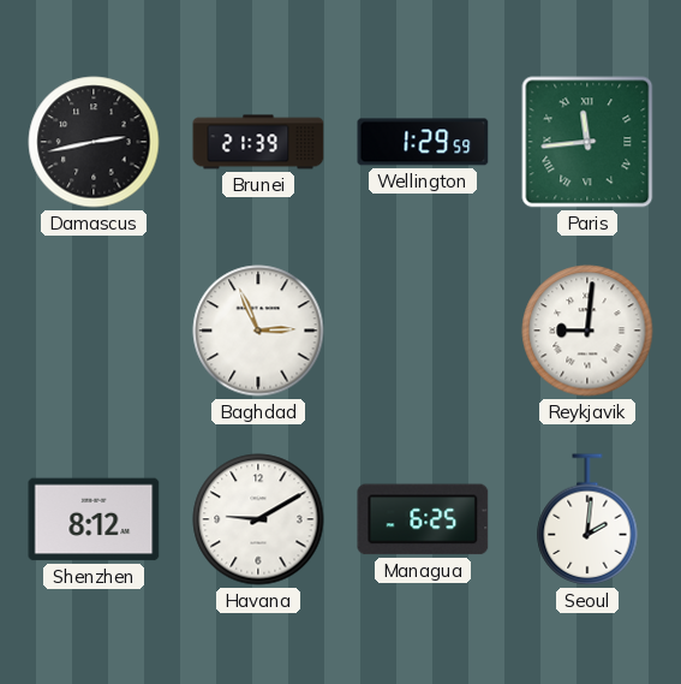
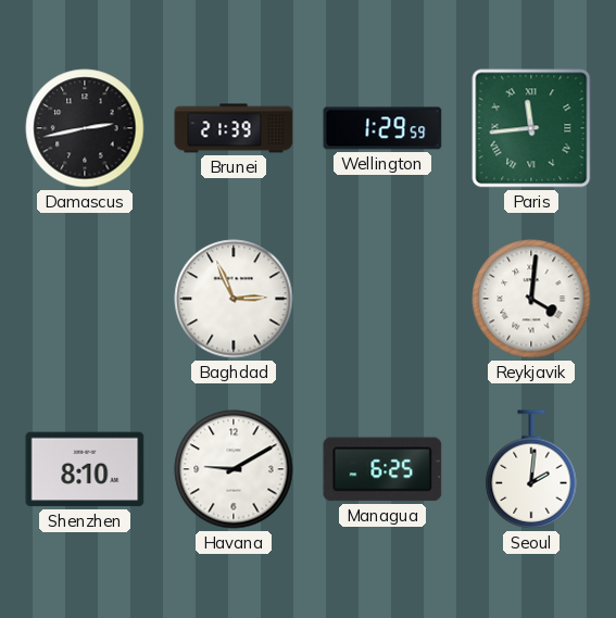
Reykjavik: 9:01 -> 4:01
Shenzhen: 8:12 -> 8:10
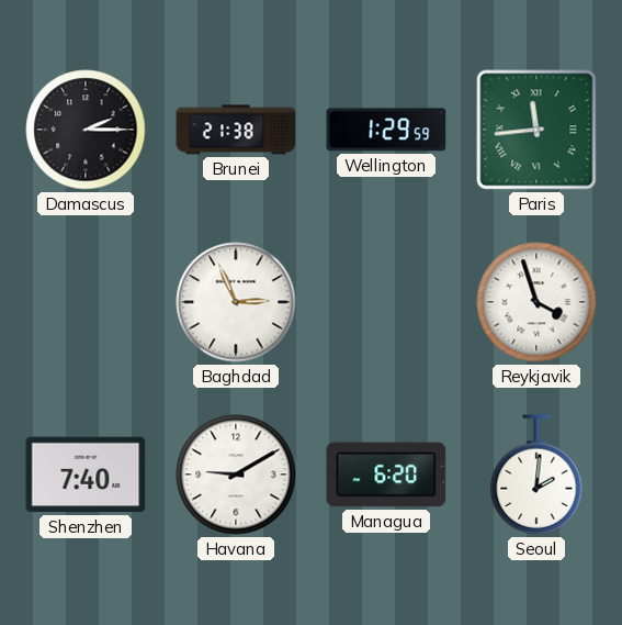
Damascus: 2:43 -> 2:15
Brunei: 21:39 -> 21:38
Reykjavik: 4:01 -> 3:57
Shenzhen: 8:10 -> 7:40
Managua: 6:25 -> 6:20
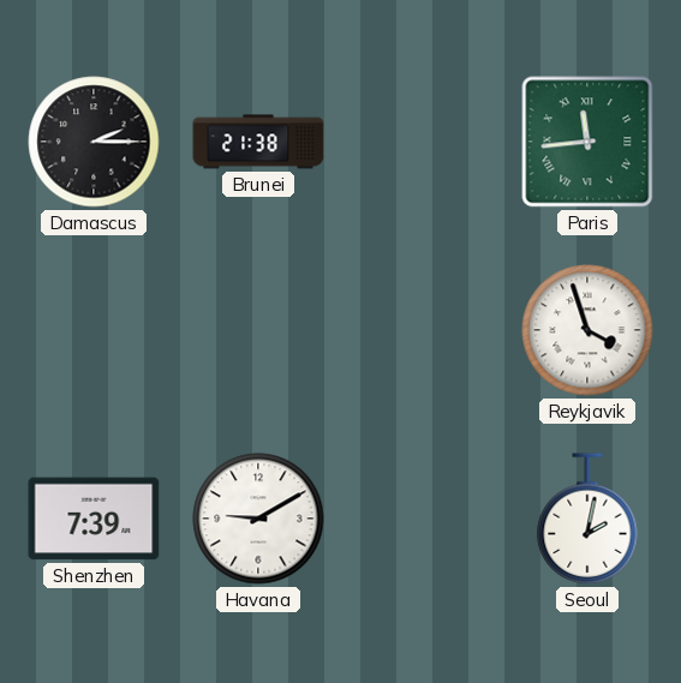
Wellington: 1:29 -> none
Baghdad: 2:56 -> none
Shenzhen: 7:40 -> 7:39
Managua: 6:20 -> none
Seoul: 2:01 -> 2:02
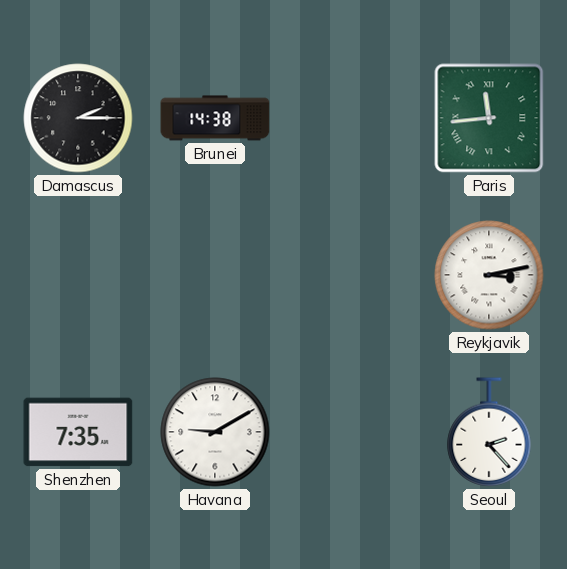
Brunei: 21:38 -> 14:38
Reykjavik: 3:57 -> 3:13
Shenzhen: 7:39 -> 7:35
Seoul: 2:02 -> 2:23
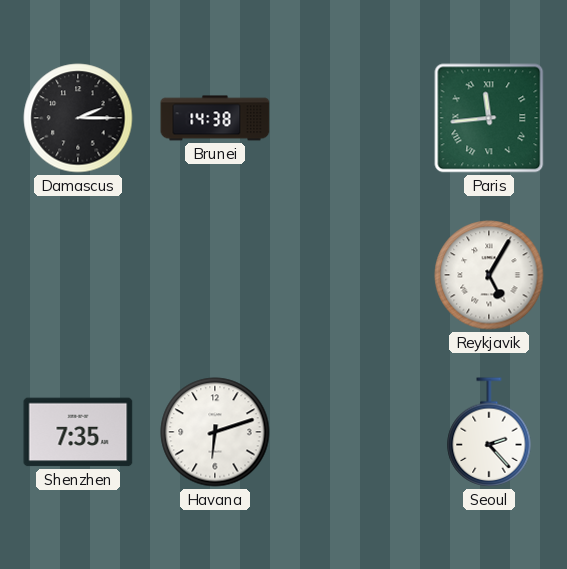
Reykjavik: 3:13 -> 5:05
Havana: 9:10 -> 6:12
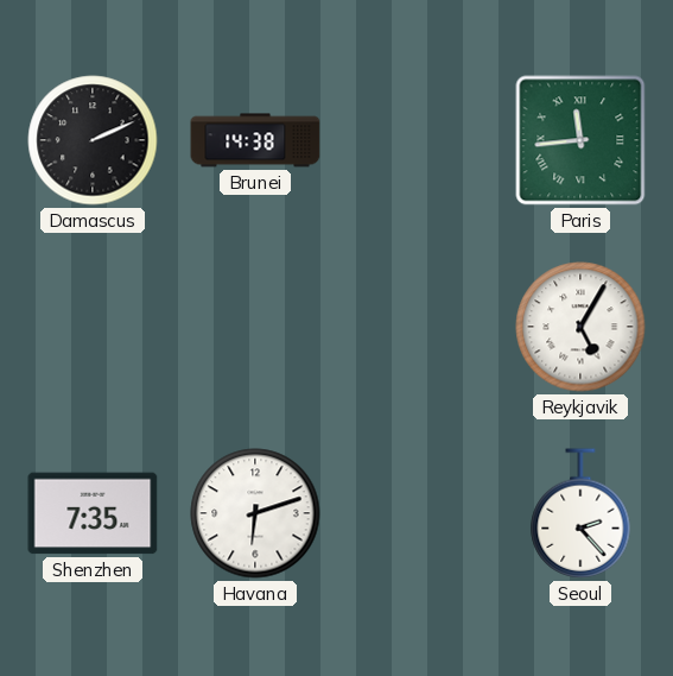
Damascus: 2:15 -> 2:11
